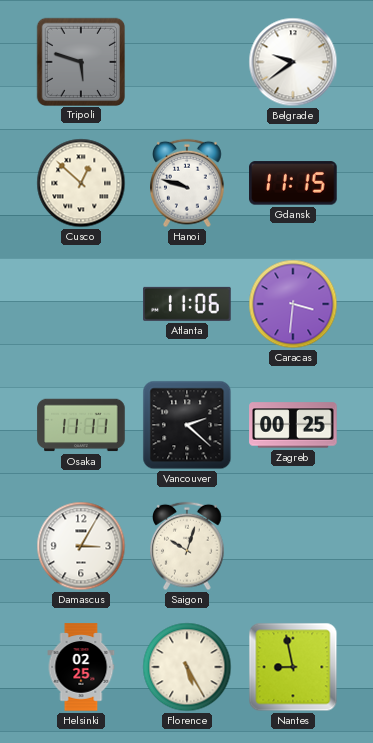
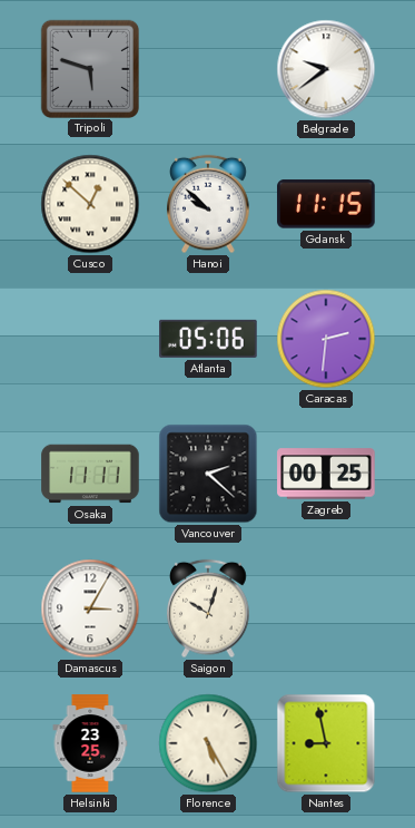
Hanoi: 9:48 -> 9:52
Atlanta: 11:06 -> 05:06
Caracas: 3:31 -> 2:31
Helsinki: 02:25 -> 23:25
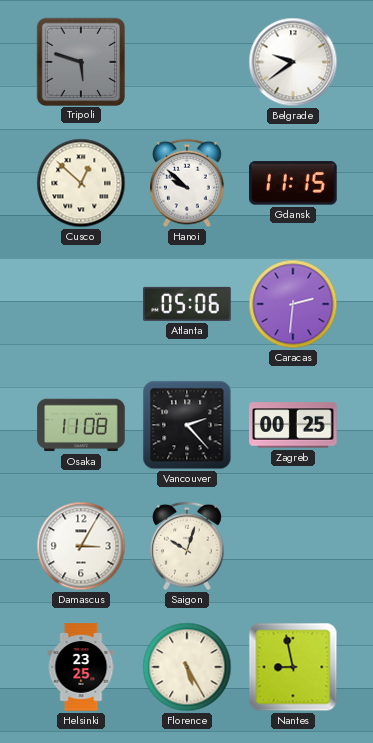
Osaka: 11:11 -> 11:08
Vancouver: 2:22 -> 2:23
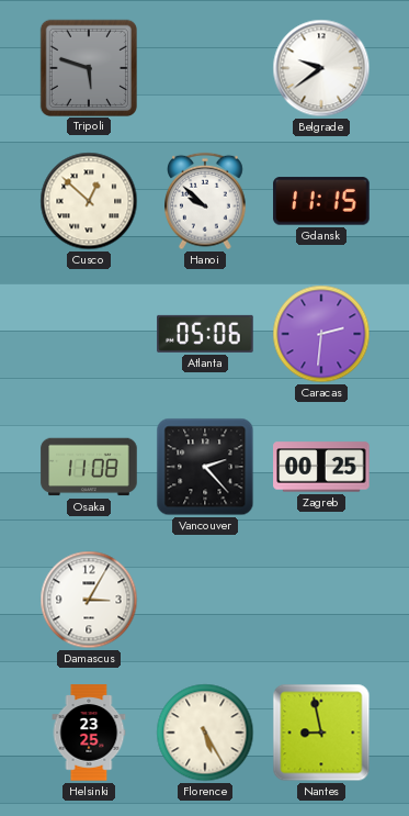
Saigon: 10:03 -> none
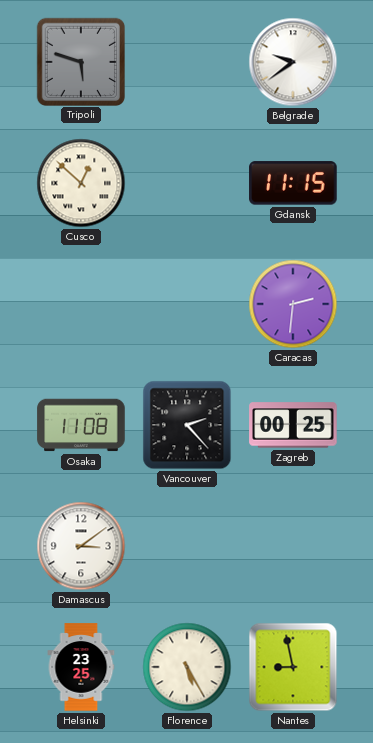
Hanoi: 9:52 -> none
Atlanta: 05:06 -> none
Damascus: 3:05 -> 3:09
